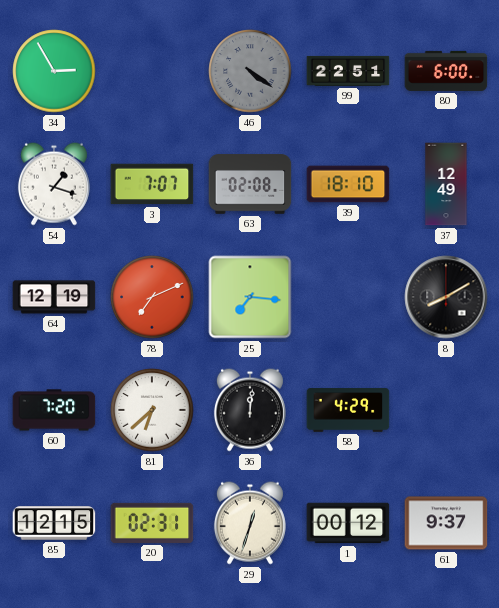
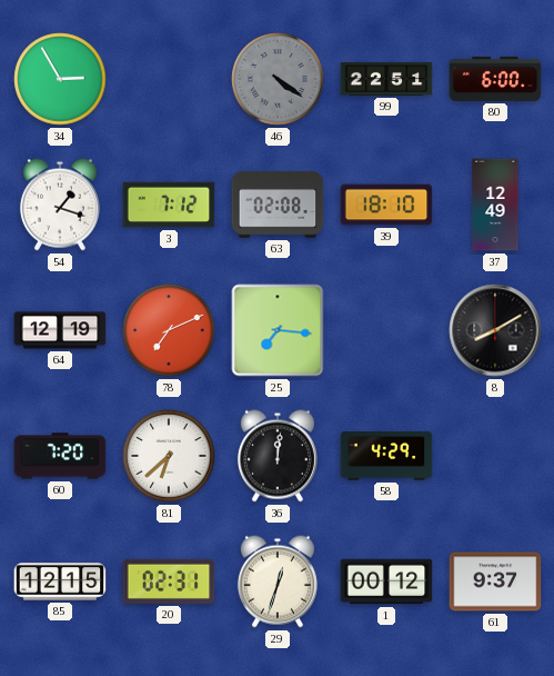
3: 7:07 -> 7:12
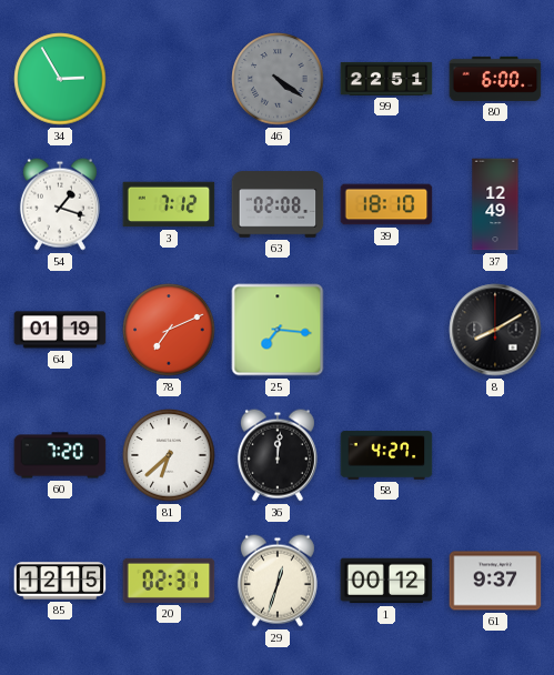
64: 12:19 -> 01:19
58: 4:29 -> 4:27
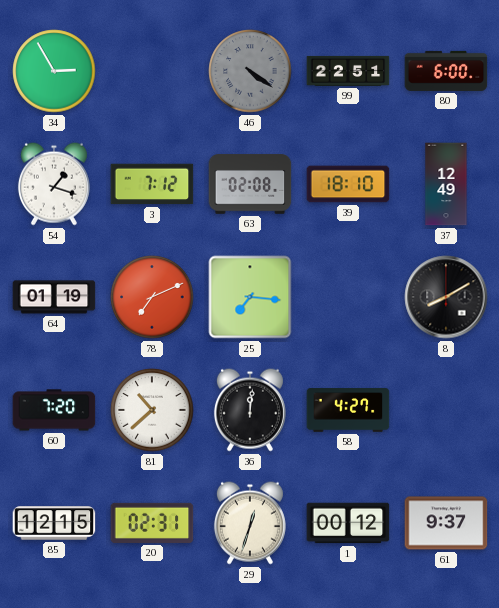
81: 6:38 -> 10:38
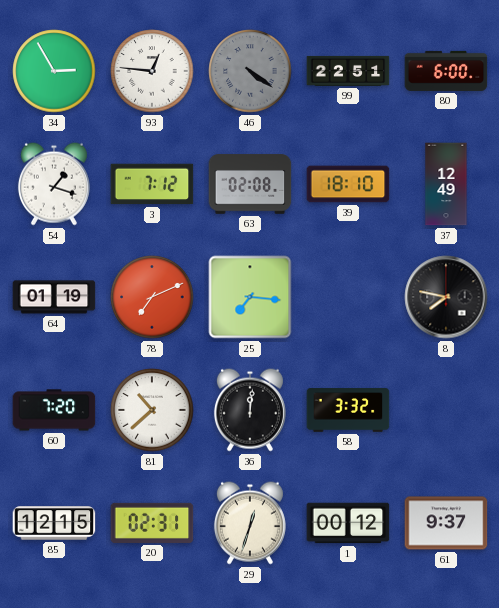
93: none -> 12:46
8: 8:10 -> 7:47
58: 4:27 -> 3:32
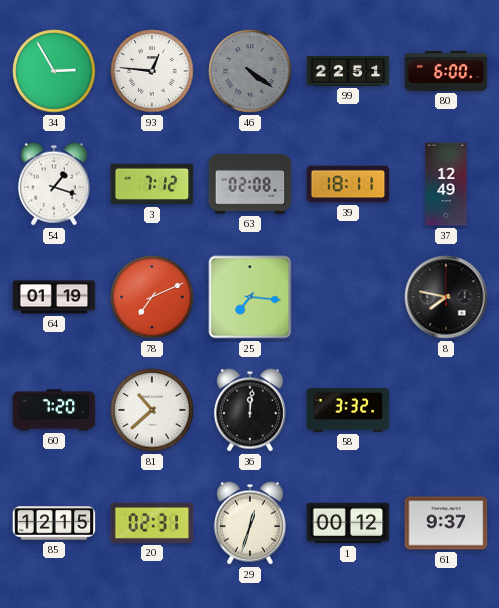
39: 18:10 -> 18:11
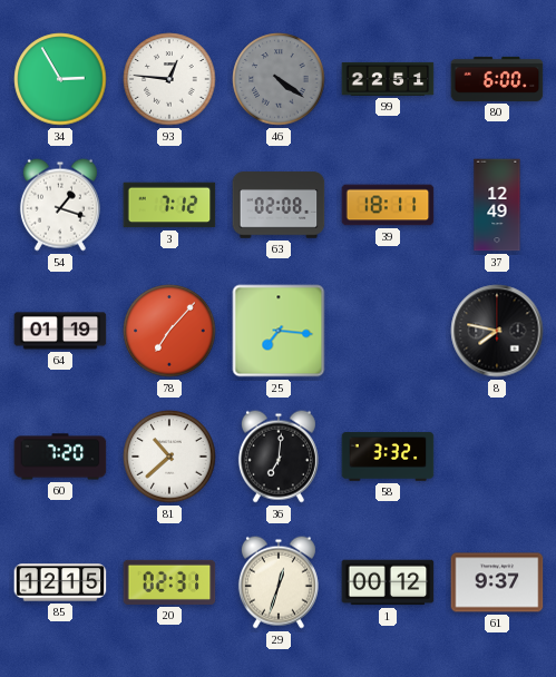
78: 7:11 -> 7:07
36: 12:01 -> 7:01
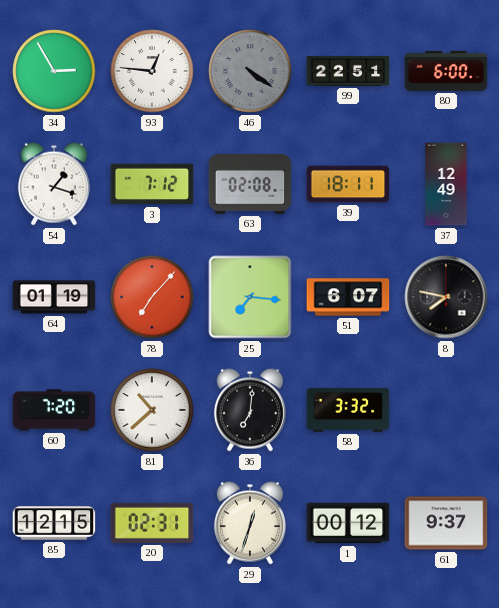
51: none -> 6:07
